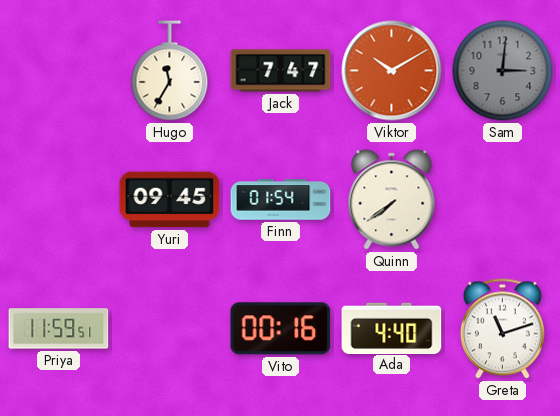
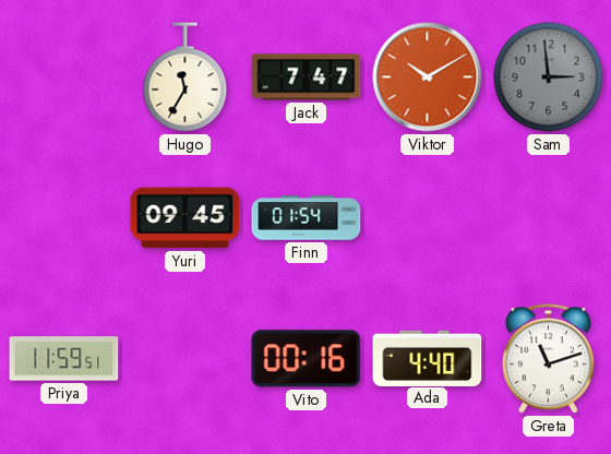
Sam: 3:01 -> 2:59
Quinn: 7:39 -> none
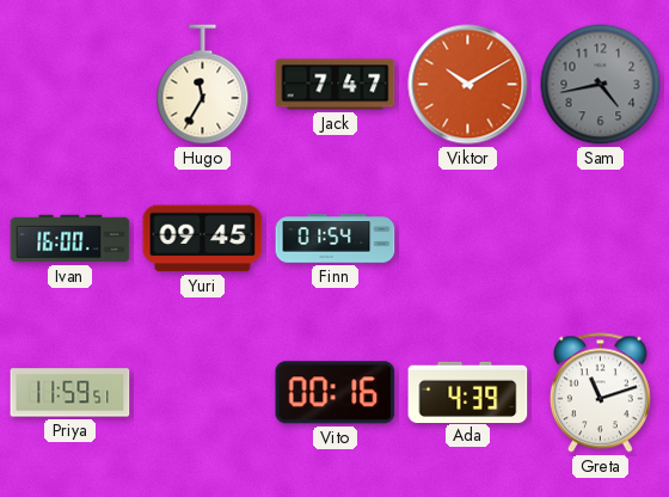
Sam: 2:59 -> 4:43
Ivan: none -> 16:00
Ada: 4:40 -> 4:39
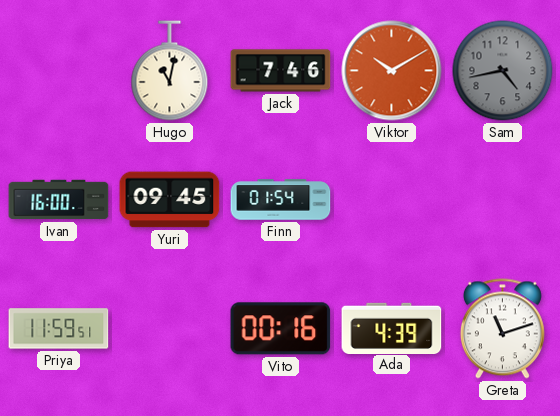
Hugo: 11:35 -> 11:02
Jack: 7:47 -> 7:46
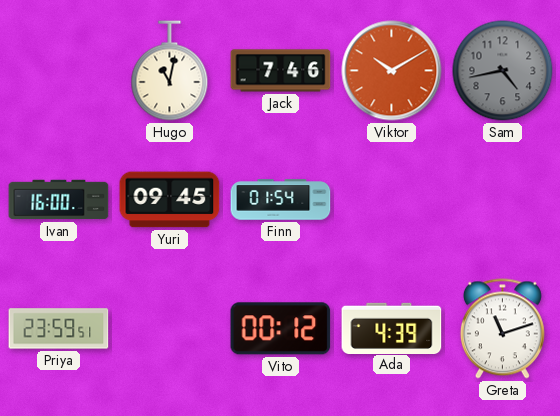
Priya: 11:59 -> 23:59
Vito: 00:16 -> 00:12
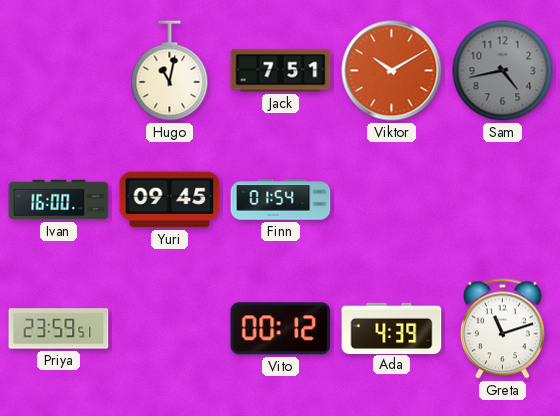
Jack: 7:46 -> 7:51
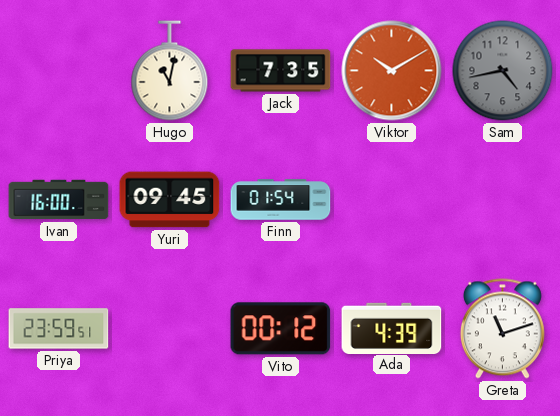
Jack: 7:51 -> 7:35
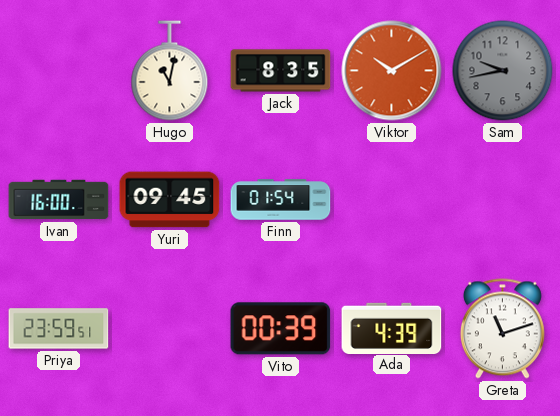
Jack: 7:35 -> 8:35
Sam: 4:43 -> 9:43
Vito: 00:12 -> 00:39
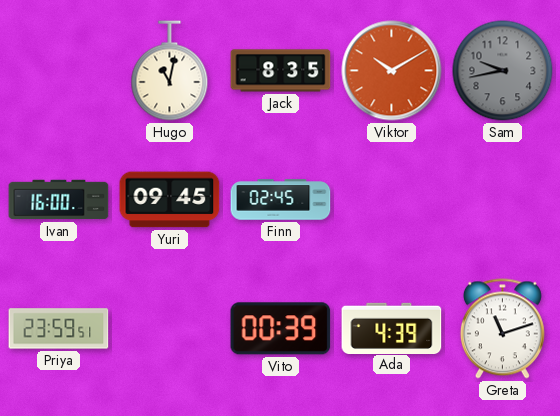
Finn: 01:54 -> 02:45
